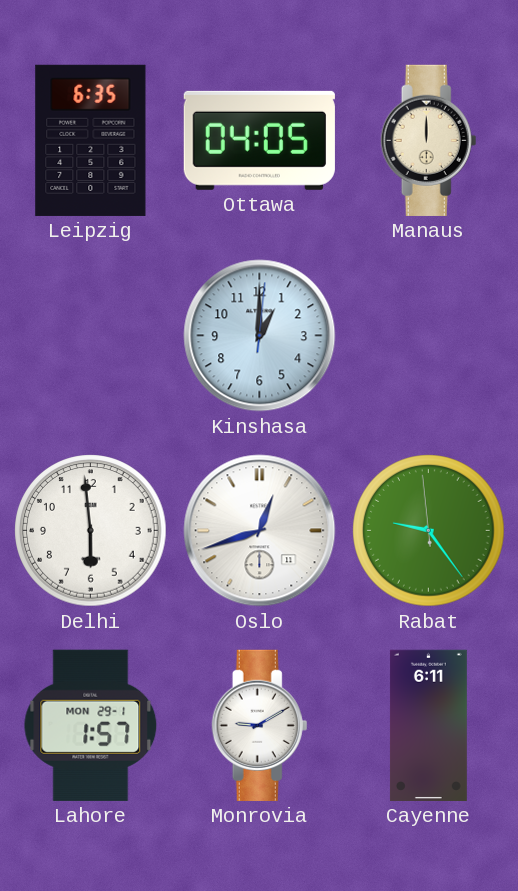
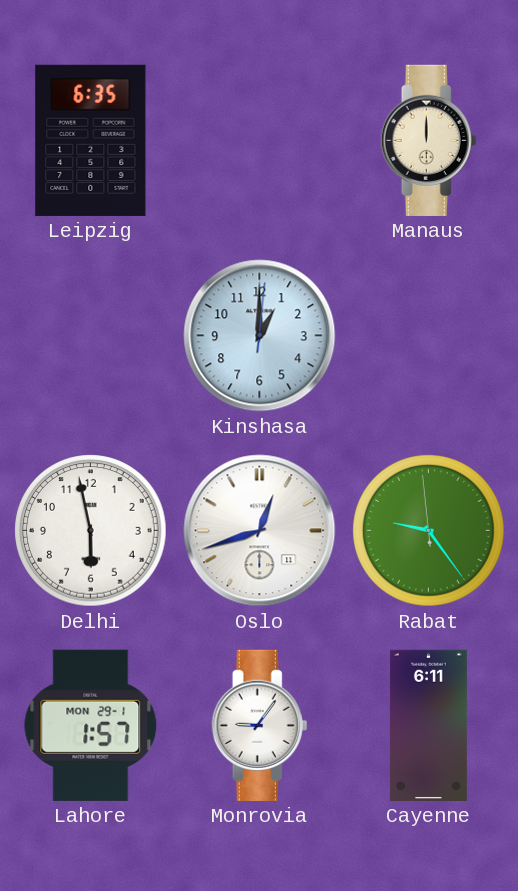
Ottawa: 04:05 -> none
Delhi: 5:59 -> 5:58
Monrovia: 9:10 -> 9:06
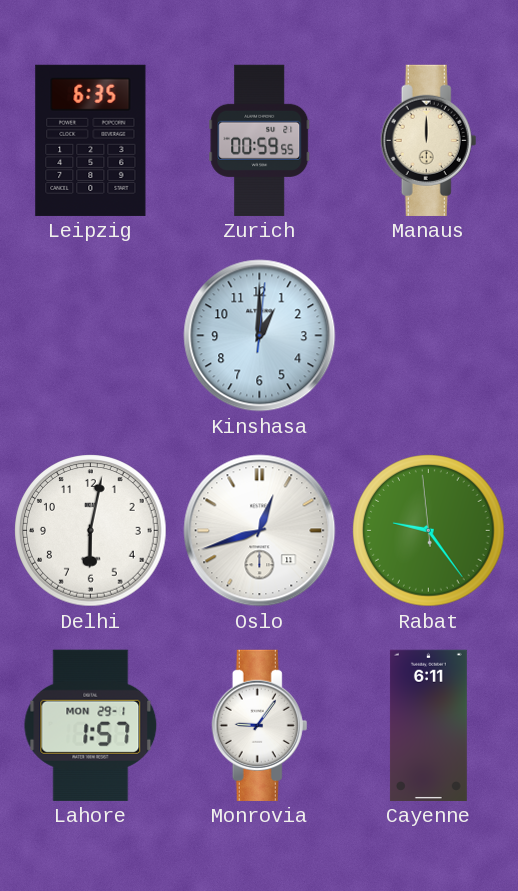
Zurich: none -> 00:59
Delhi: 5:58 -> 6:02
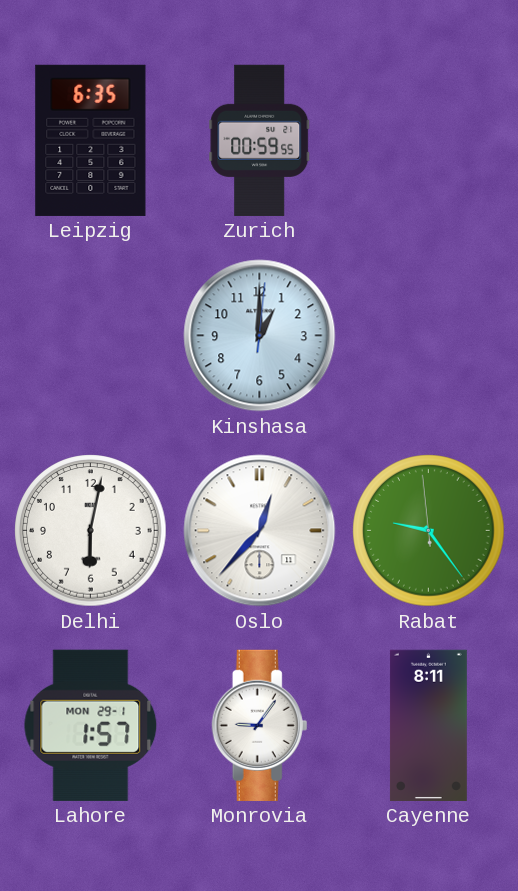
Manaus: 12:00 -> none
Oslo: 12:42 -> 12:37
Cayenne: 6:11 -> 8:11
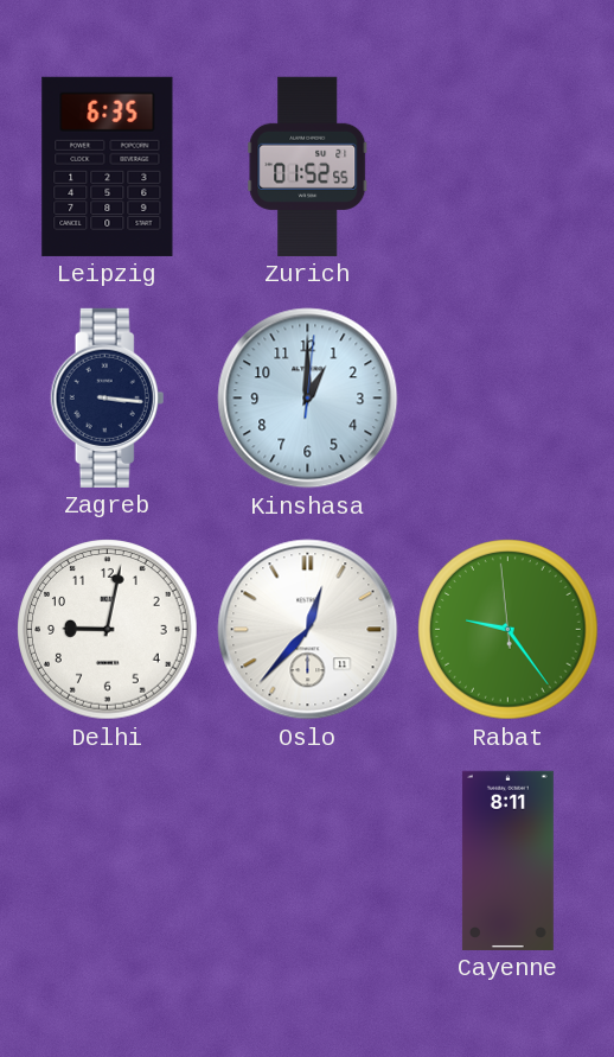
Zurich: 00:59 -> 01:52
Zagreb: none -> 3:16
Delhi: 6:02 -> 9:02
Lahore: 1:57 -> none
Monrovia: 9:06 -> none
